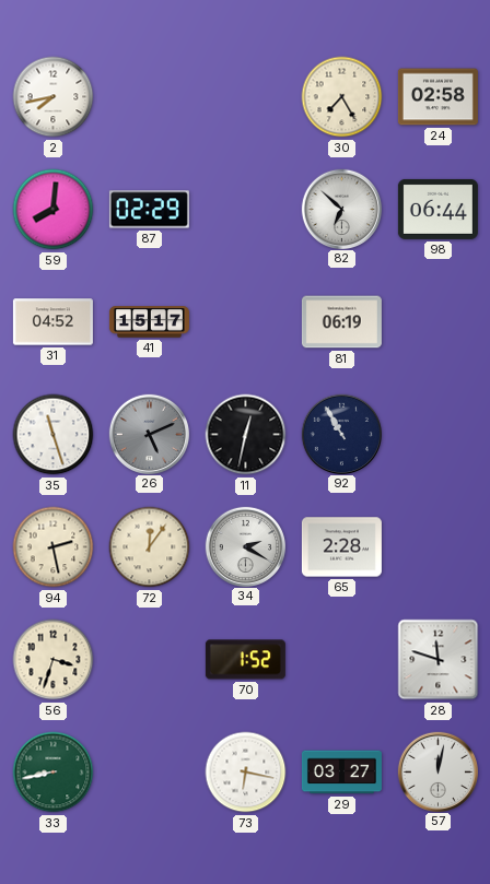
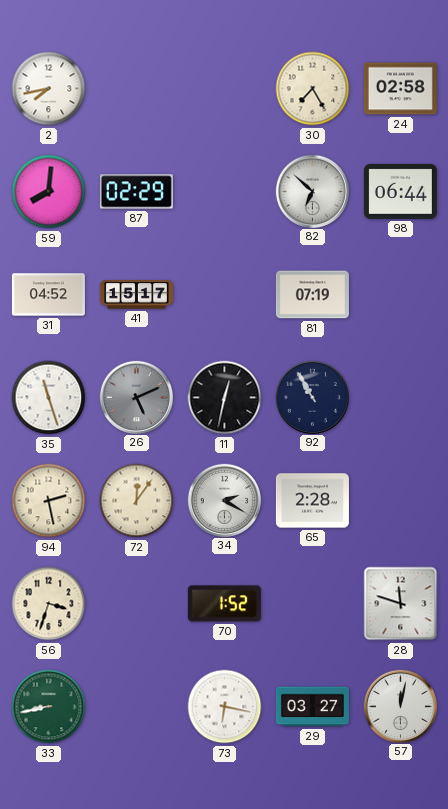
81: 06:19 -> 07:19
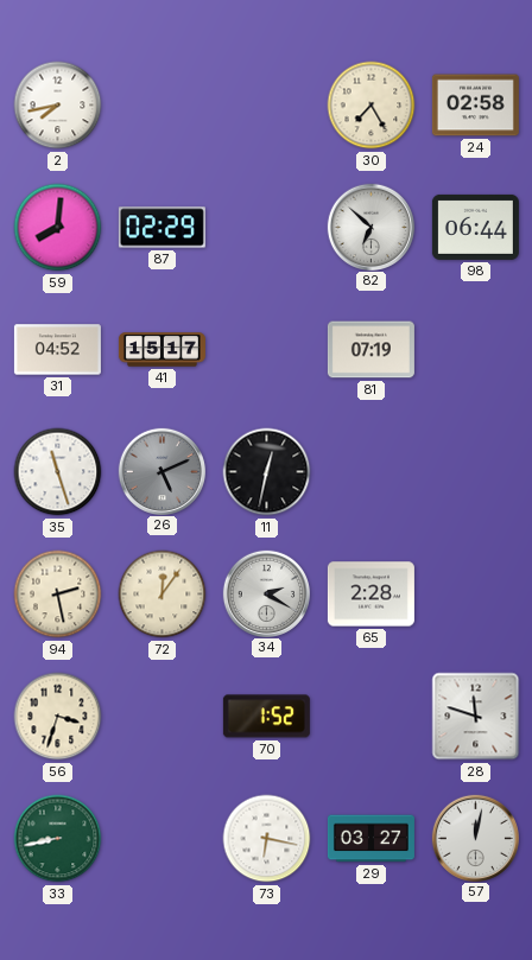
92: 10:55 -> none
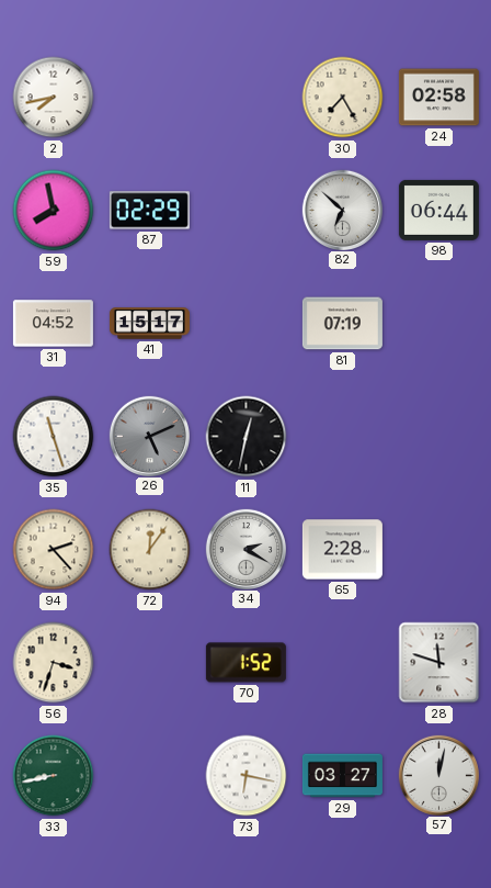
59: 8:01 -> 7:58
94: 2:28 -> 2:23
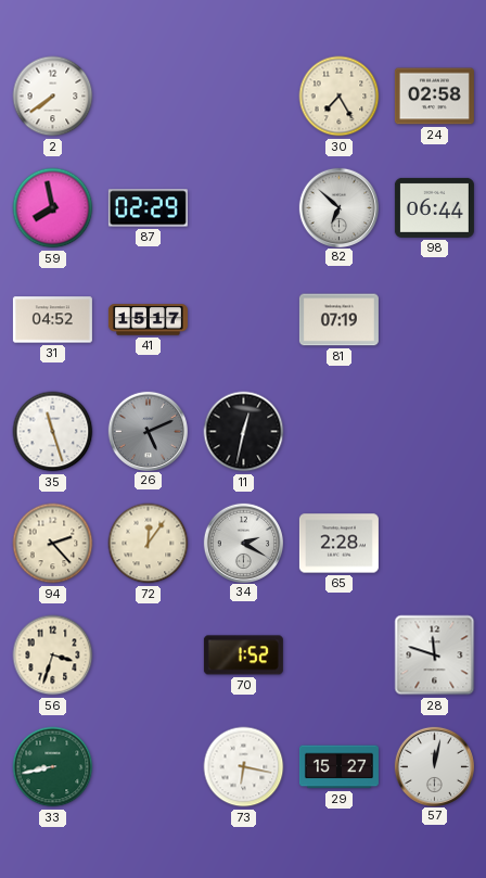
2: 7:43 -> 7:39
29: 03:27 -> 15:27
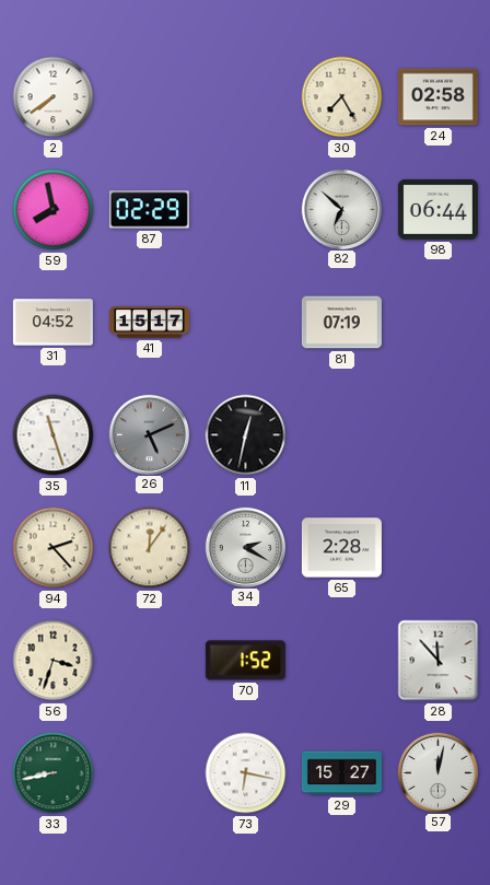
28: 11:48 -> 11:53
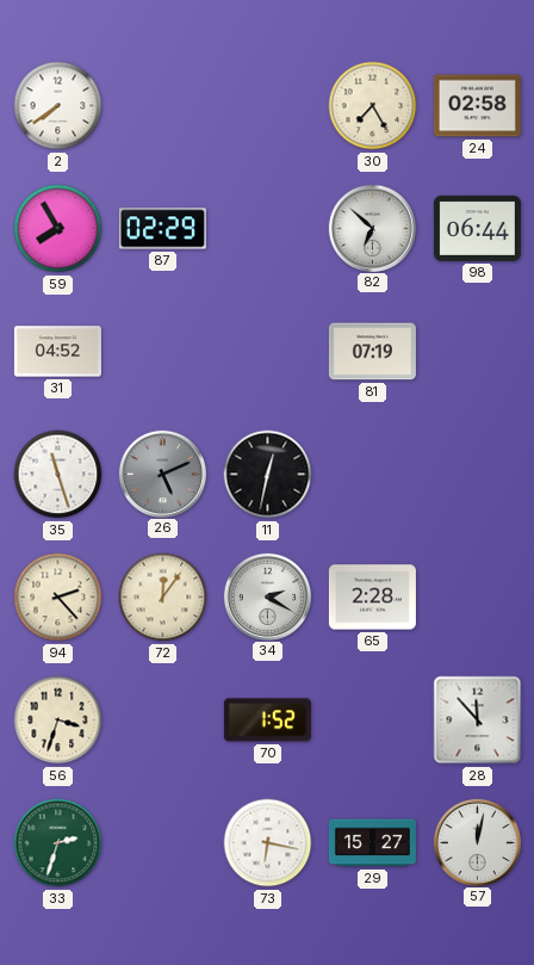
59: 7:58 -> 7:55
41: 15:17 -> none
33: 8:43 -> 2:33
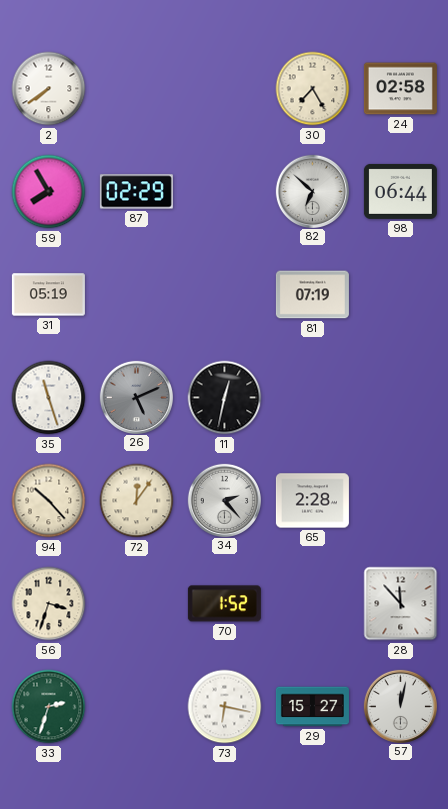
31: 04:52 -> 05:19
94: 2:23 -> 10:23
34: 2:20 -> 2:23
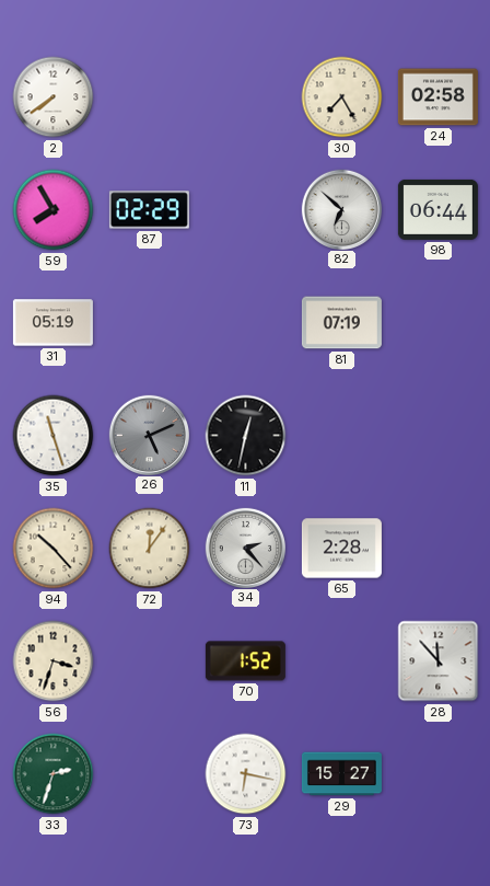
57: 12:02 -> none
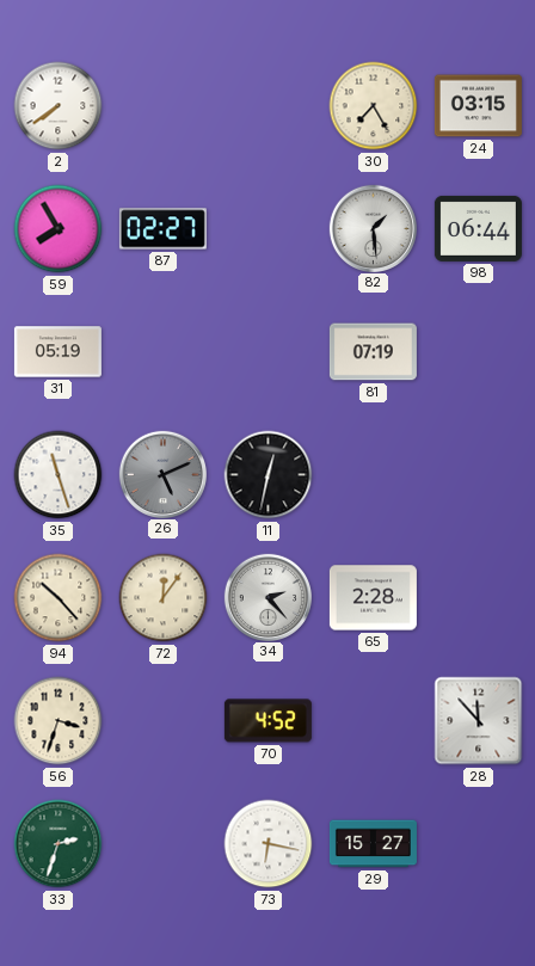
24: 02:58 -> 03:15
87: 02:29 -> 02:27
82: 6:52 -> 1:29
70: 1:52 -> 4:52
